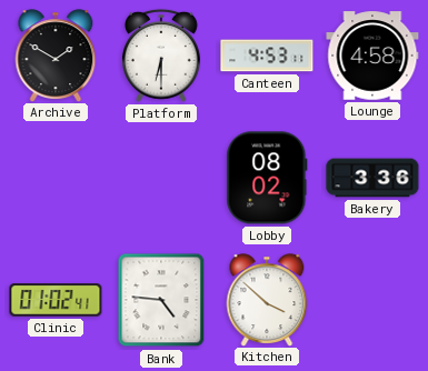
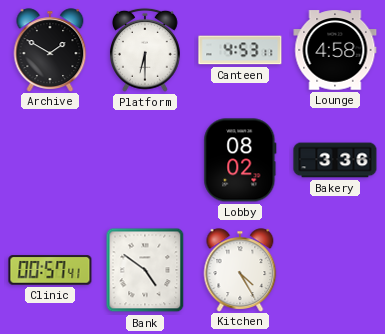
Clinic: 01:02 -> 00:57
Bank: 4:46 -> 4:51
Kitchen: 3:52 -> 4:25
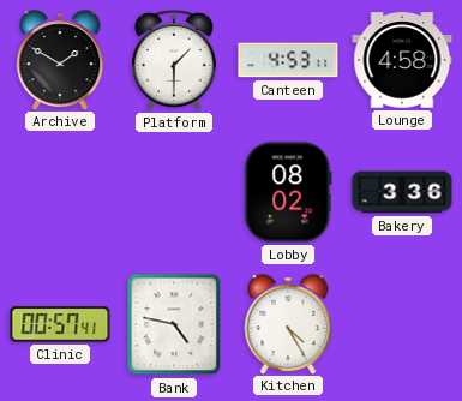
Platform: 6:30 -> 1:30
Bank: 4:51 -> 4:47
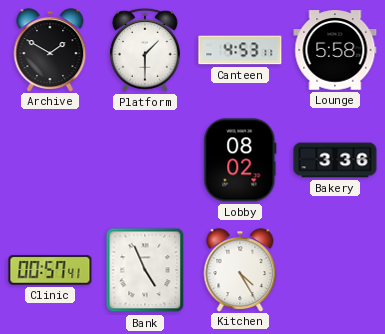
Lounge: 4:58 -> 5:58
Bank: 4:47 -> 4:56
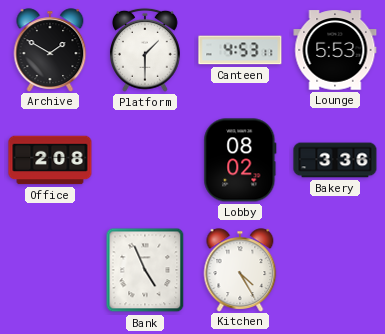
Lounge: 5:58 -> 5:53
Office: none -> 2:08
Clinic: 00:57 -> none
